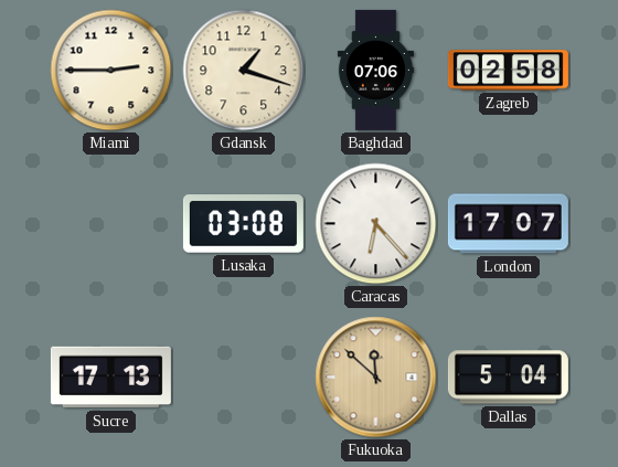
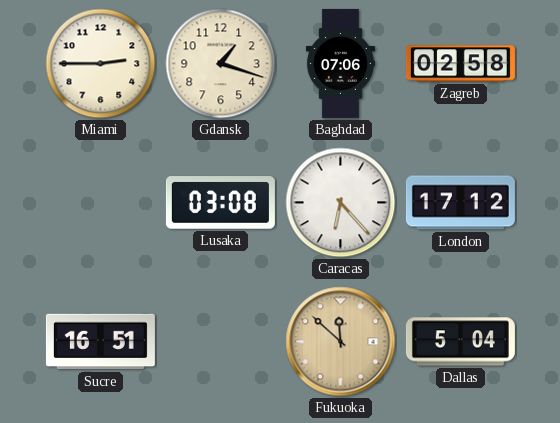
London: 17:07 -> 17:12
Sucre: 17:13 -> 16:51
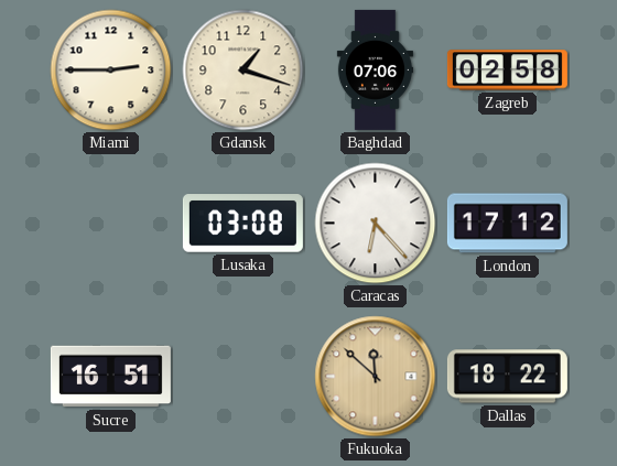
Dallas: 5:04 -> 18:22
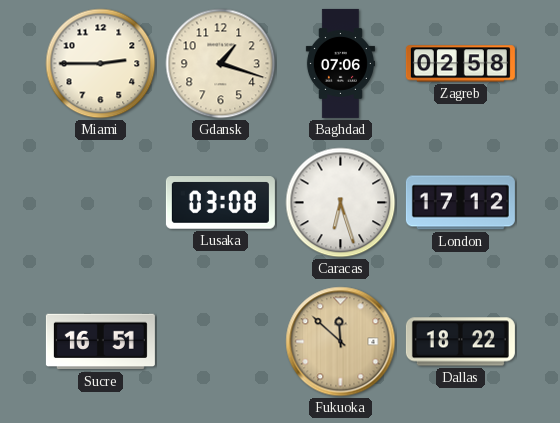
Caracas: 6:23 -> 6:27
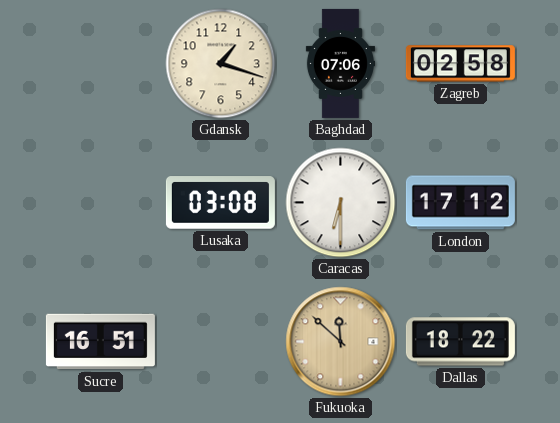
Miami: 2:45 -> none
Caracas: 6:27 -> 6:30
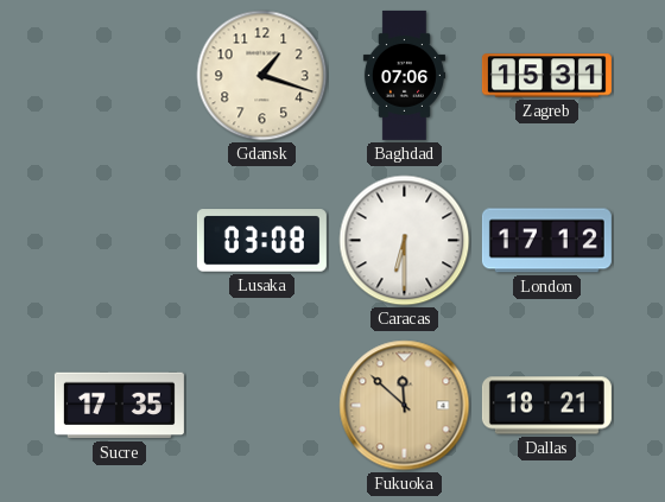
Zagreb: 02:58 -> 15:31
Sucre: 16:51 -> 17:35
Dallas: 18:22 -> 18:21
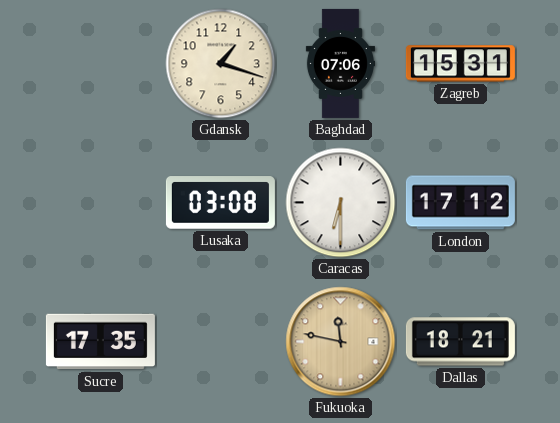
Fukuoka: 11:52 -> 11:47
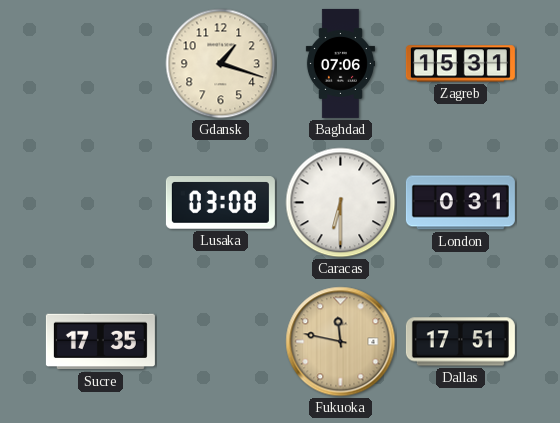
London: 17:12 -> 0:31
Dallas: 18:21 -> 17:51
